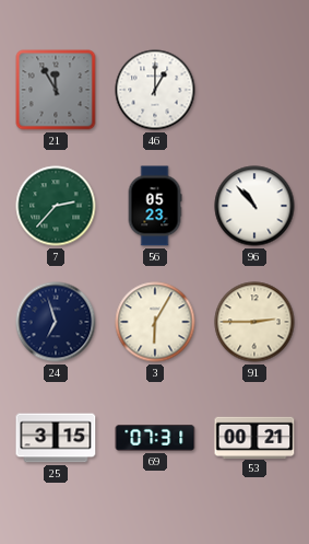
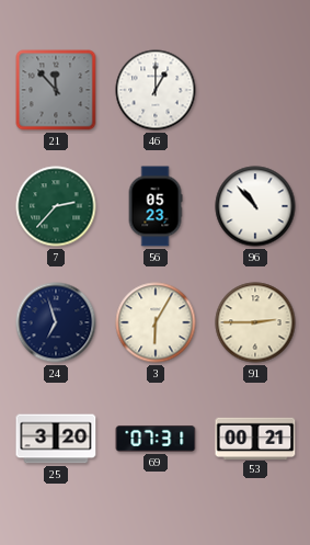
21: 11:55 -> 11:53
25: 3:15 -> 3:20
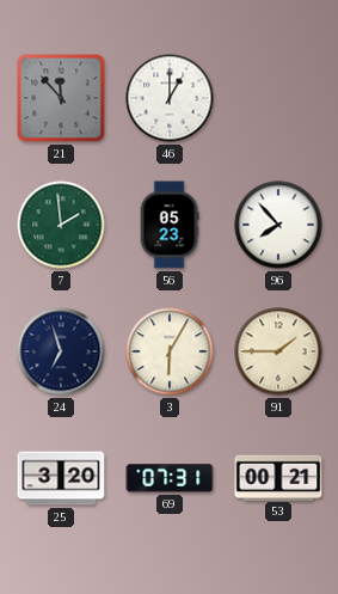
7: 2:37 -> 1:59
96: 10:53 -> 7:53
91: 2:45 -> 1:45
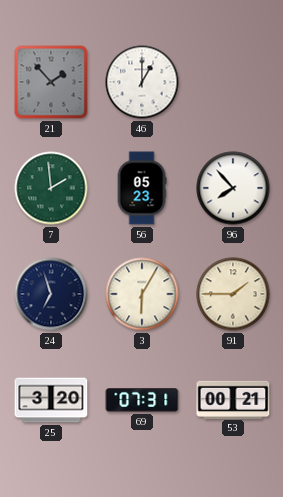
21: 11:53 -> 1:53
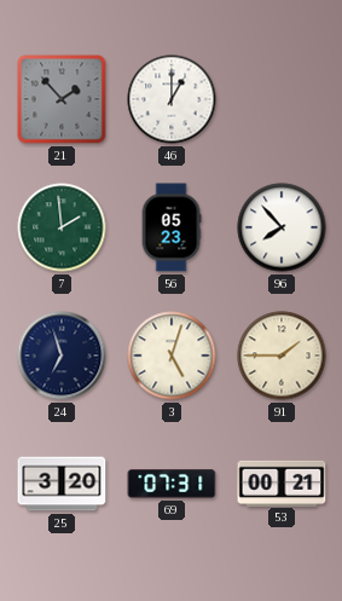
3: 6:05 -> 5:03
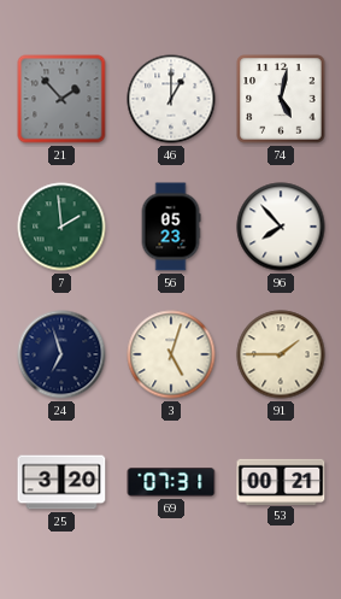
74: none -> 5:02
